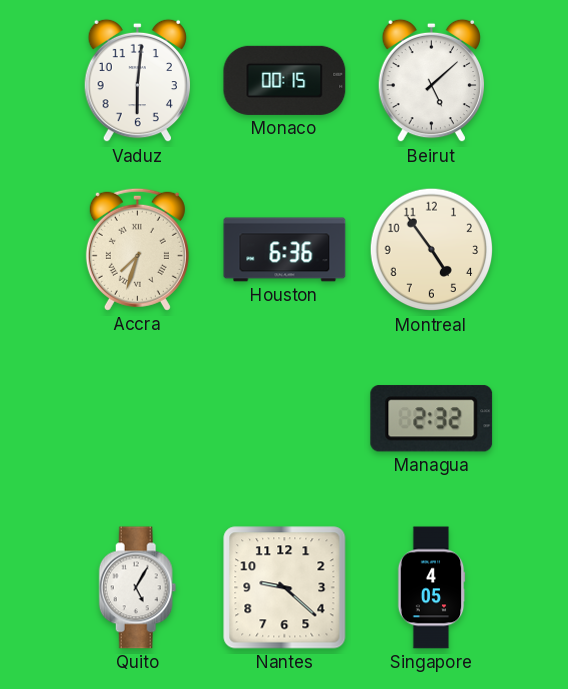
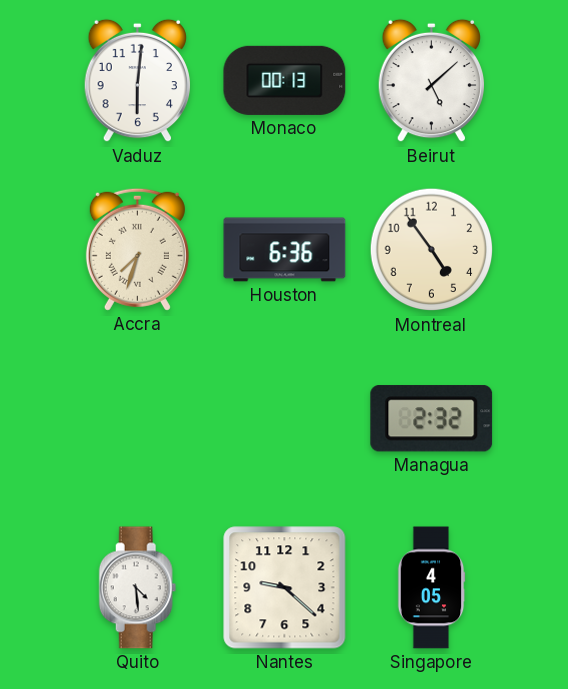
Monaco: 00:15 -> 00:13
Quito: 5:05 -> 4:29
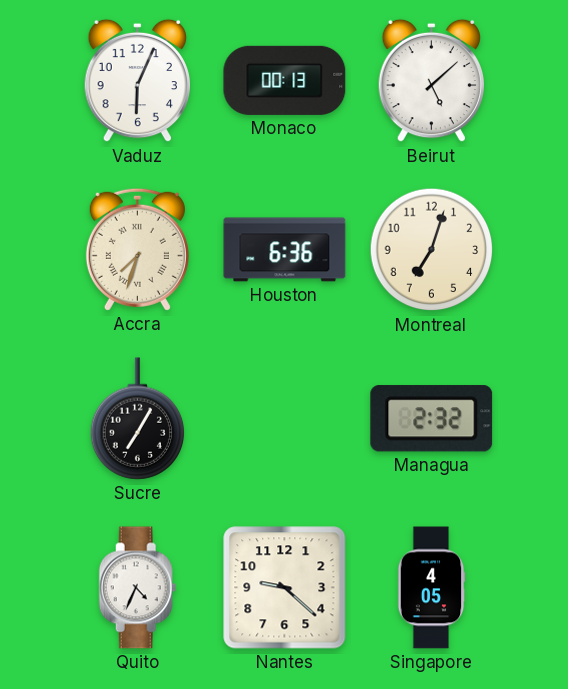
Vaduz: 6:01 -> 6:04
Montreal: 4:54 -> 7:03
Sucre: none -> 7:05
Quito: 4:29 -> 4:34
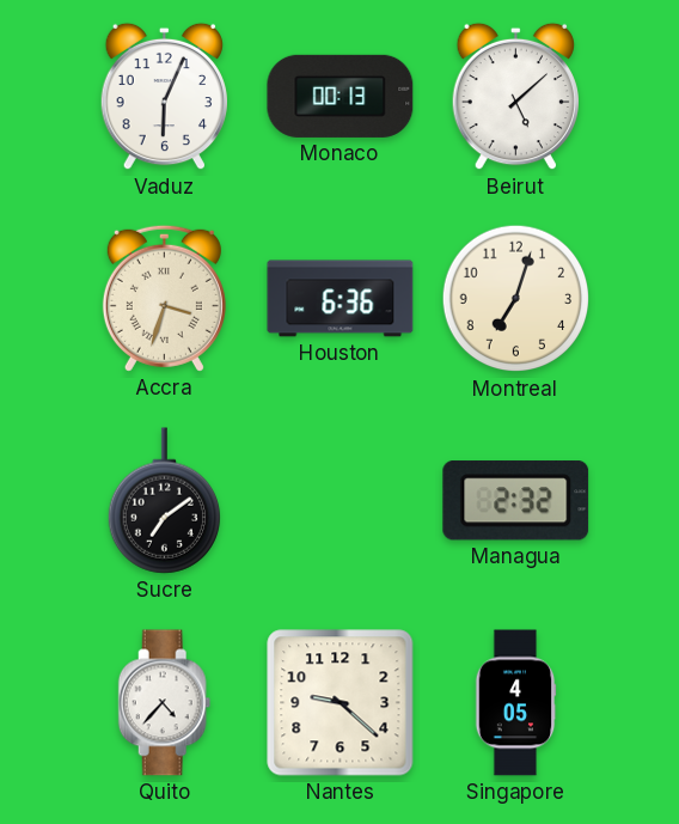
Accra: 7:33 -> 3:33
Sucre: 7:05 -> 7:09
Quito: 4:34 -> 4:37
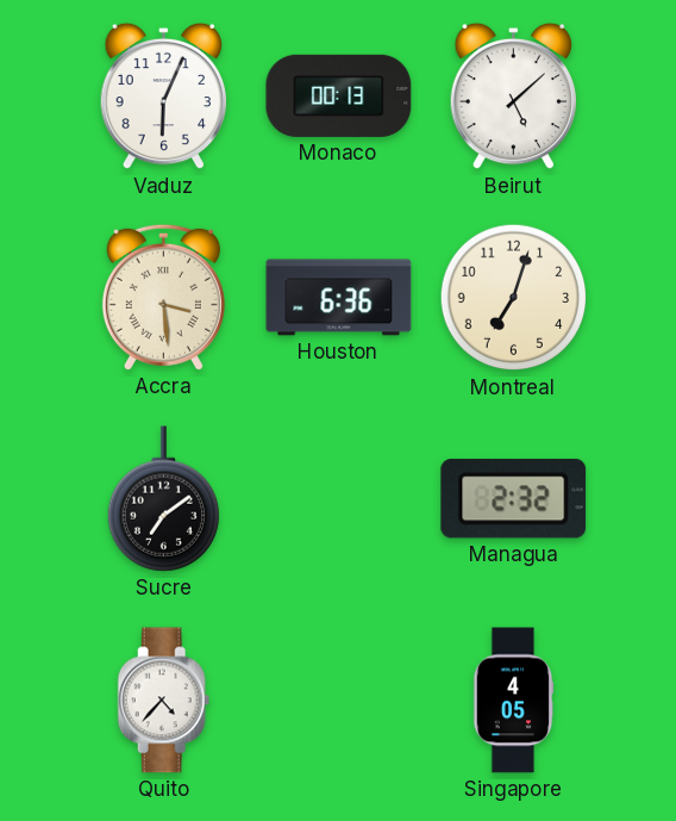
Accra: 3:33 -> 3:29
Nantes: 9:22 -> none
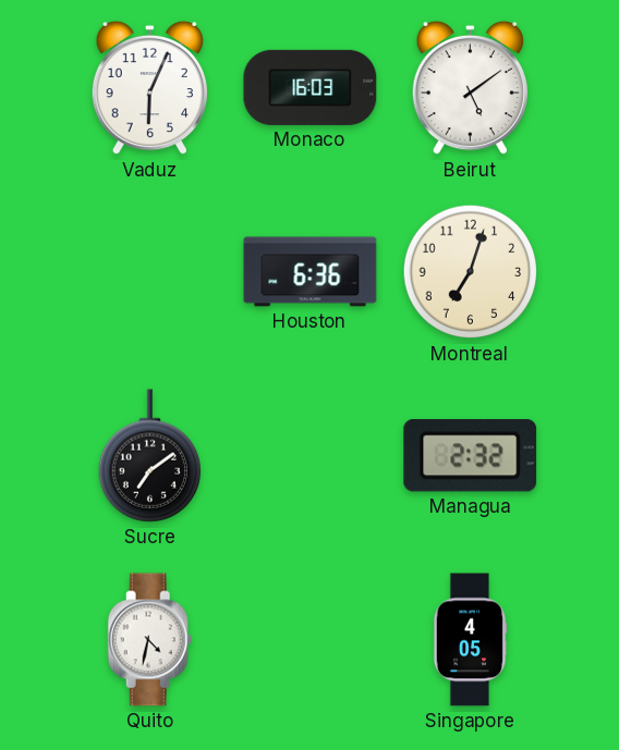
Monaco: 00:13 -> 16:03
Beirut: 5:08 -> 5:09
Accra: 3:29 -> none
Quito: 4:37 -> 4:32
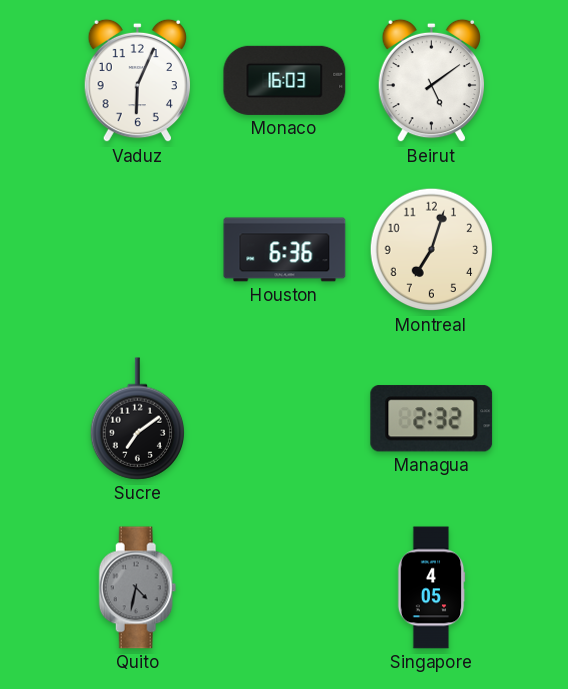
Quito dial: white -> grey
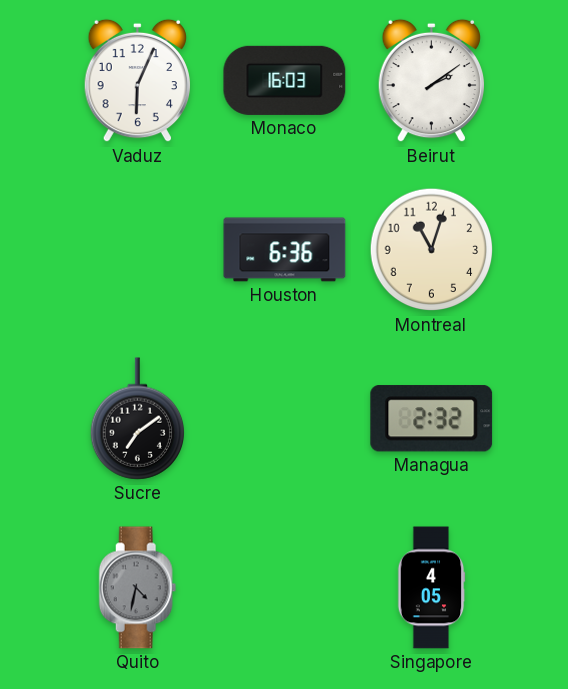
Beirut: 5:09 -> 2:09
Montreal: 7:03 -> 11:03
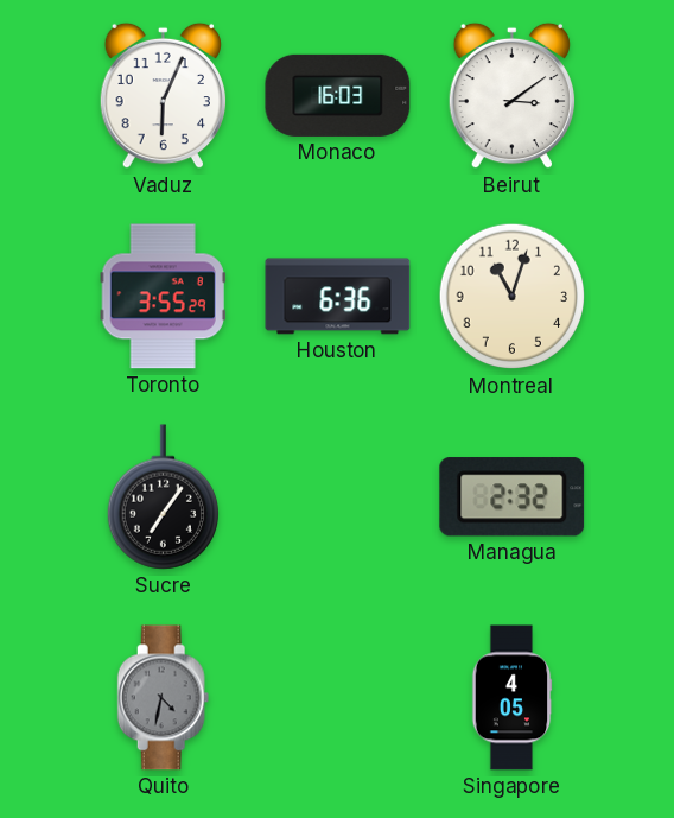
Beirut: 2:09 -> 3:09
Toronto: none -> 3:55
Sucre: 7:09 -> 7:06
